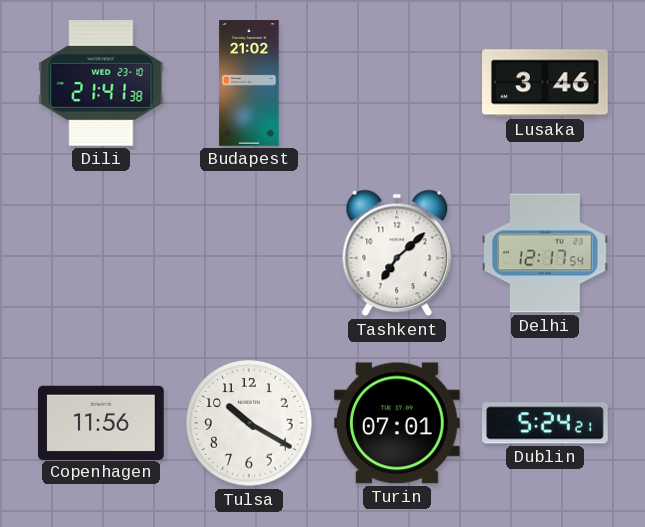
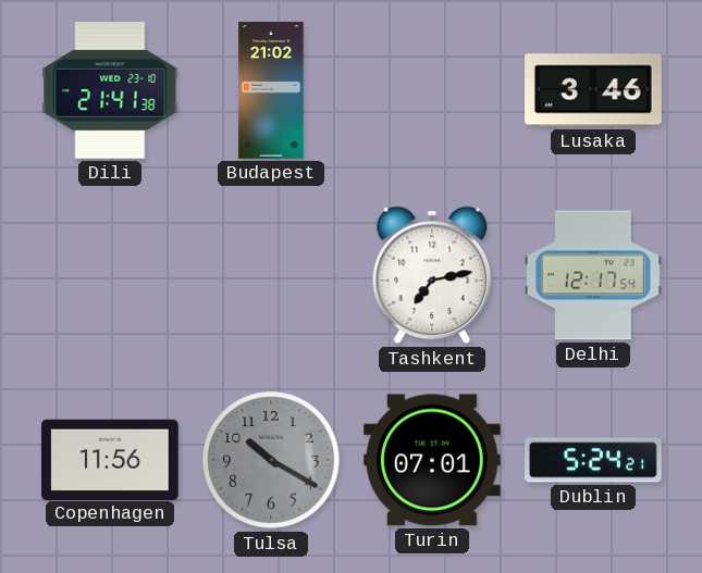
Tashkent: 7:08 -> 7:13
Tulsa dial: white -> grey
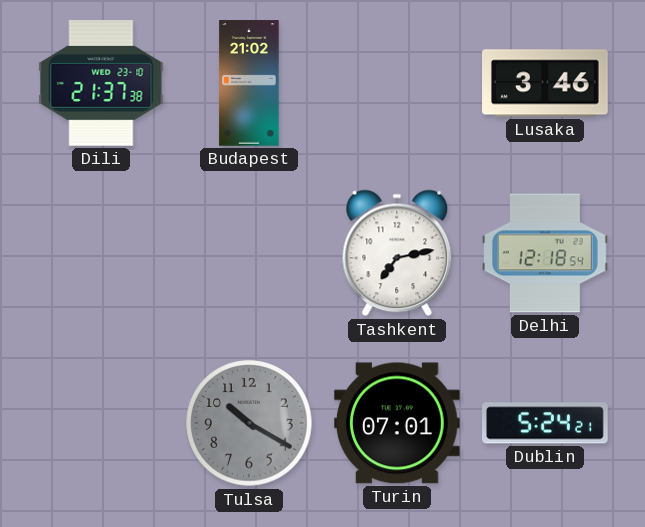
Dili: 21:41 -> 21:37
Delhi: 12:17 -> 12:18
Copenhagen: 11:56 -> none
